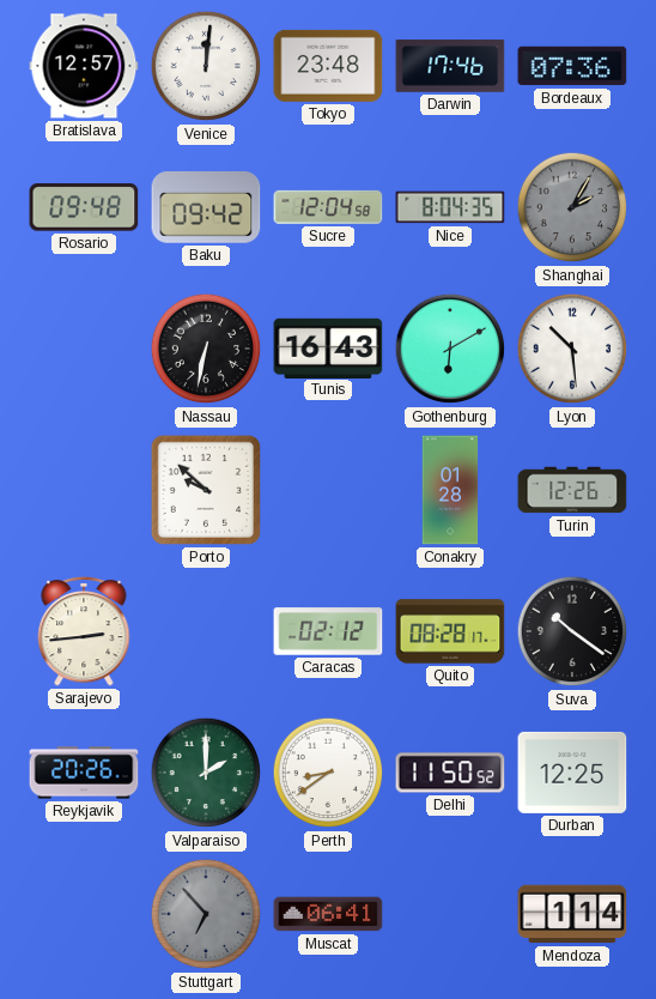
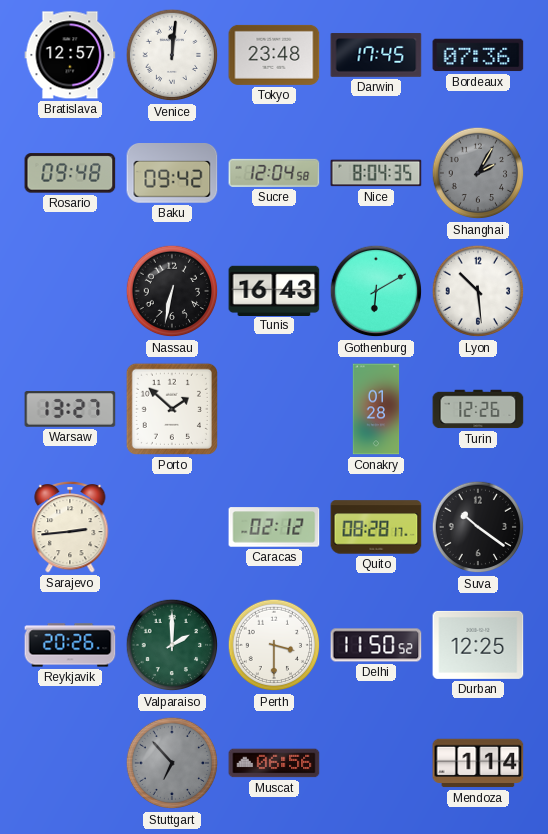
Darwin: 17:46 -> 17:45
Warsaw: none -> 13:27
Porto: 9:52 -> 1:52
Perth: 8:39 -> 3:30
Muscat: 06:41 -> 06:56
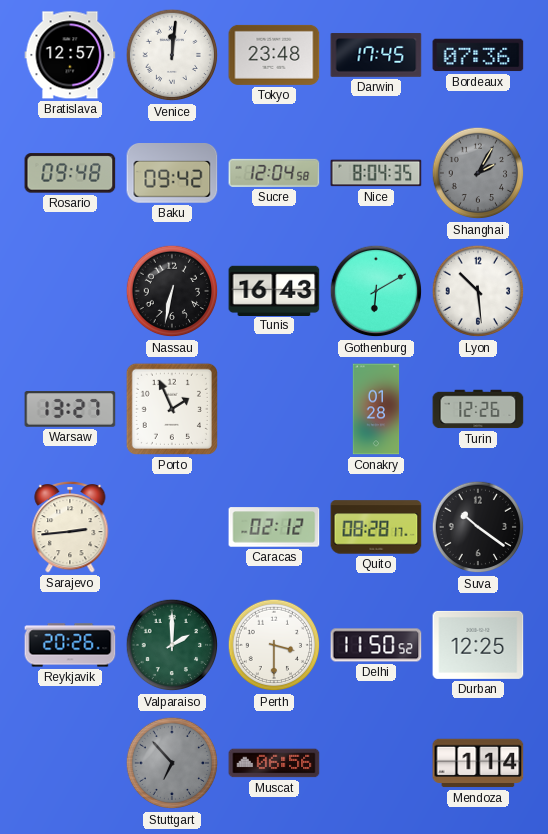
Porto: 1:52 -> 1:56
